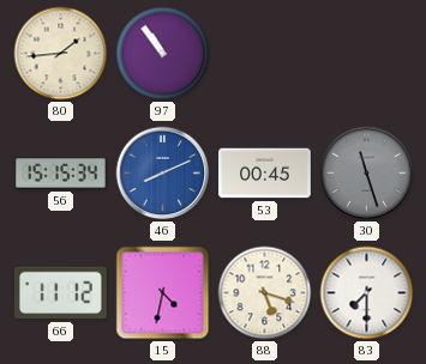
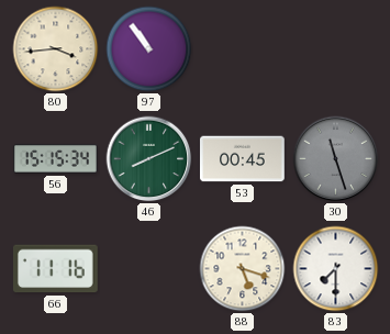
80: 1:44 -> 3:44
46 dial: blue -> green
66: 11:12 -> 11:16
15: 4:32 -> none
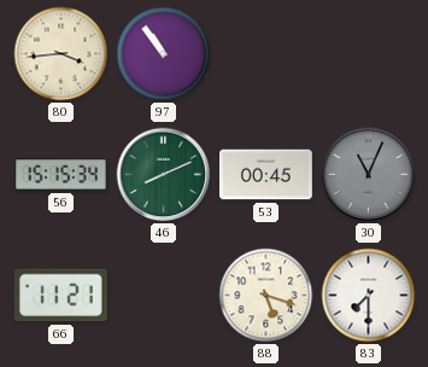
30: 11:27 -> 11:04
66: 11:16 -> 11:21
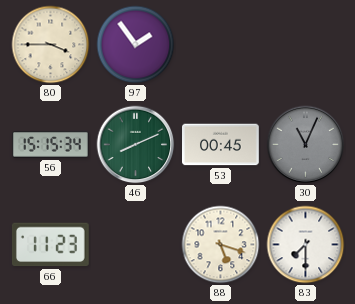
80: 3:44 -> 3:45
97: 10:54 -> 1:54
66: 11:21 -> 11:23
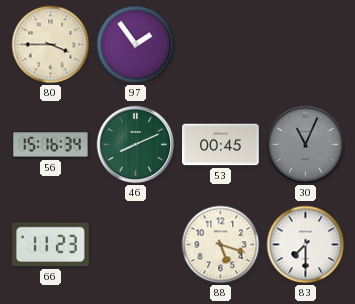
56: 15:15 -> 15:16
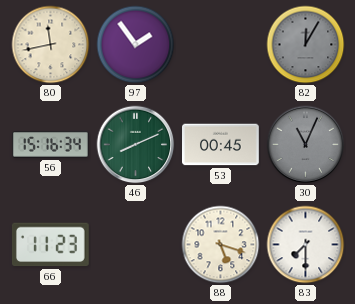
80: 3:45 -> 11:43
82: none -> 12:05
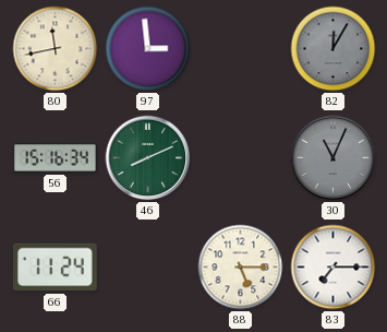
97: 1:54 -> 2:59
53: 00:45 -> none
66: 11:23 -> 11:24
88: 5:18 -> 5:15
83: 7:30 -> 7:15
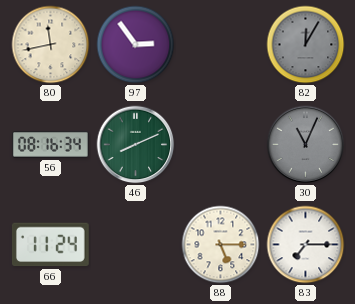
97: 2:59 -> 2:54
56: 15:16 -> 08:16
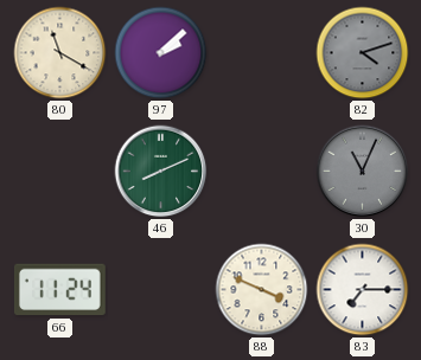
80: 11:43 -> 11:20
97: 2:54 -> 2:08
82: 12:05 -> 4:12
56: 08:16 -> none
88: 5:15 -> 3:49
